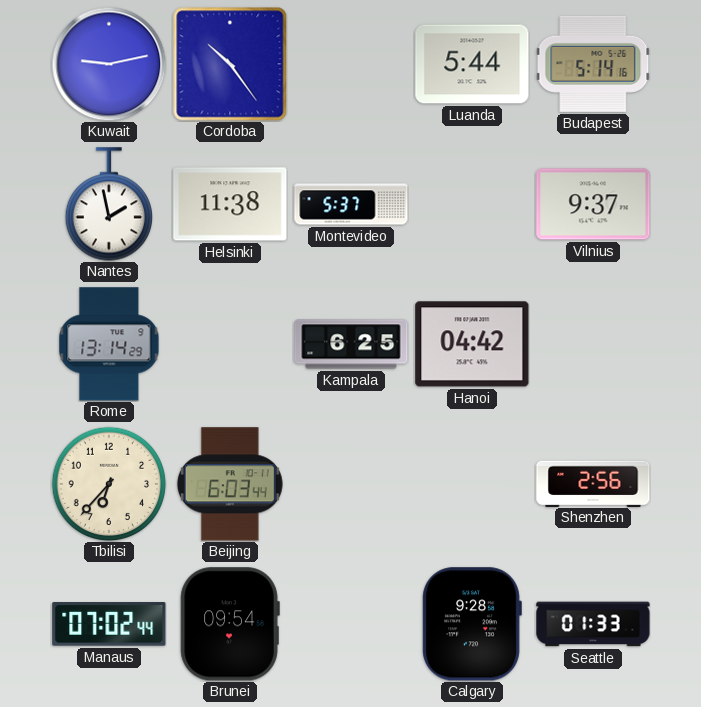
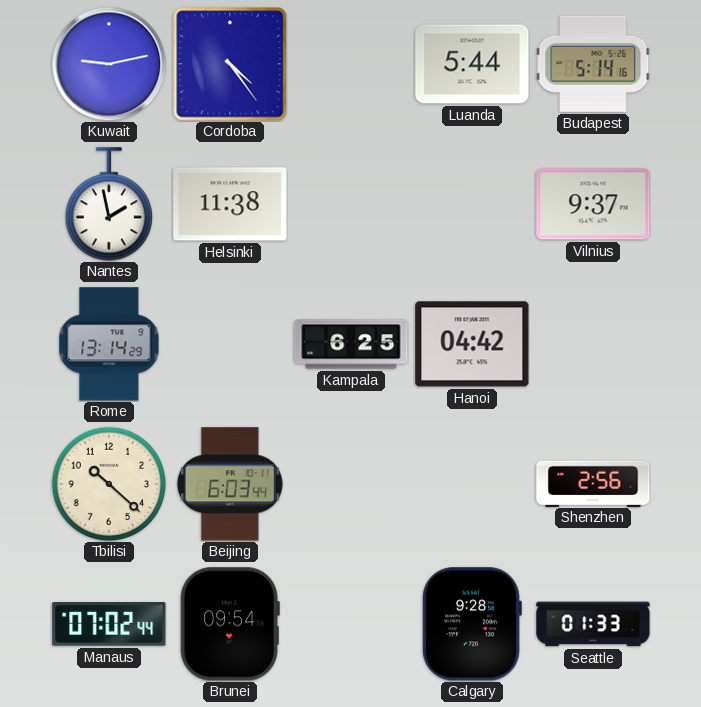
Cordoba: 10:24 -> 4:24
Montevideo: 5:37 -> none
Tbilisi: 6:37 -> 10:22
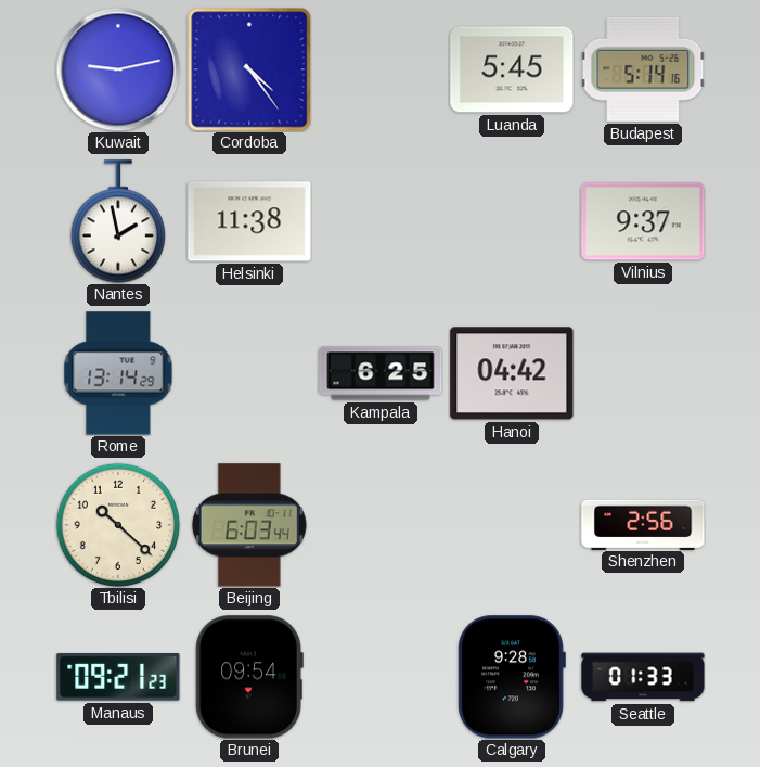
Luanda: 5:44 -> 5:45
Manaus: 07:02 -> 09:21
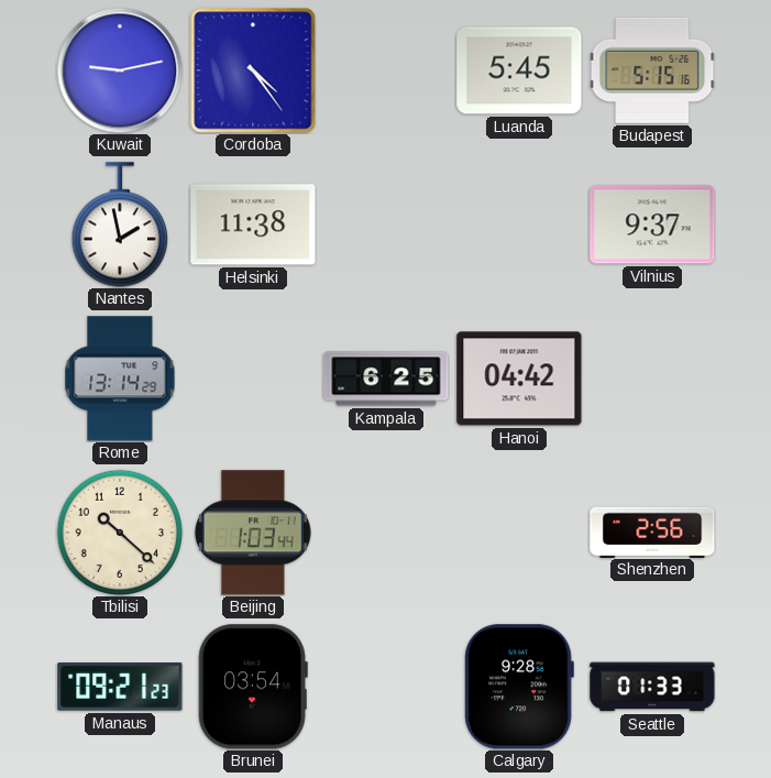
Budapest: 5:14 -> 5:15
Beijing: 6:03 -> 1:03
Brunei: 09:54 -> 03:54
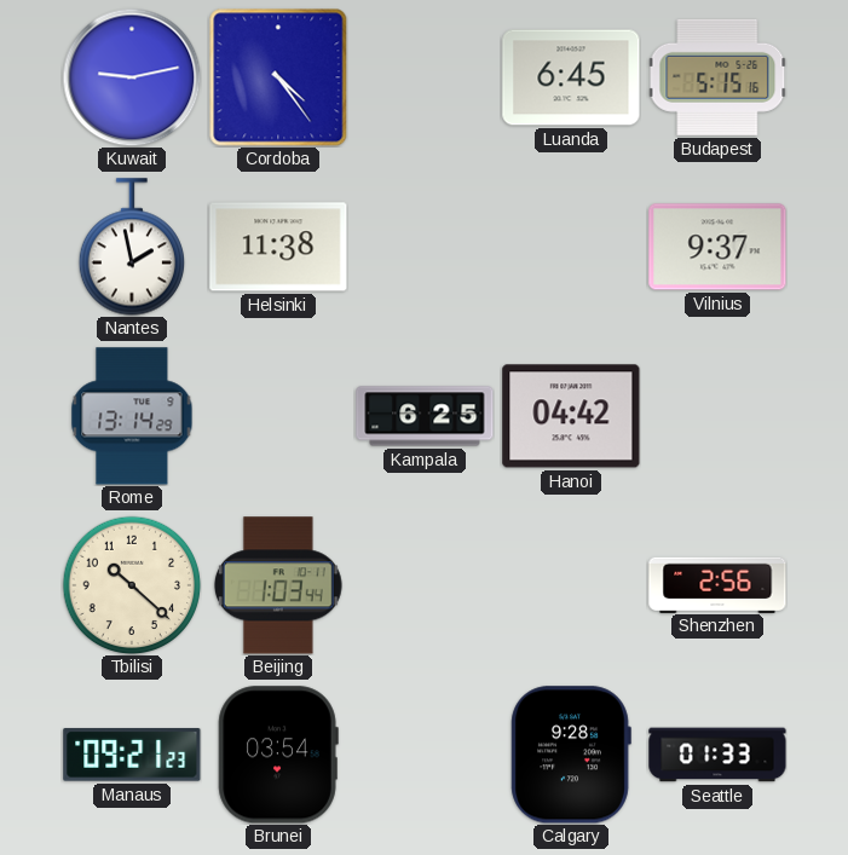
Luanda: 5:45 -> 6:45
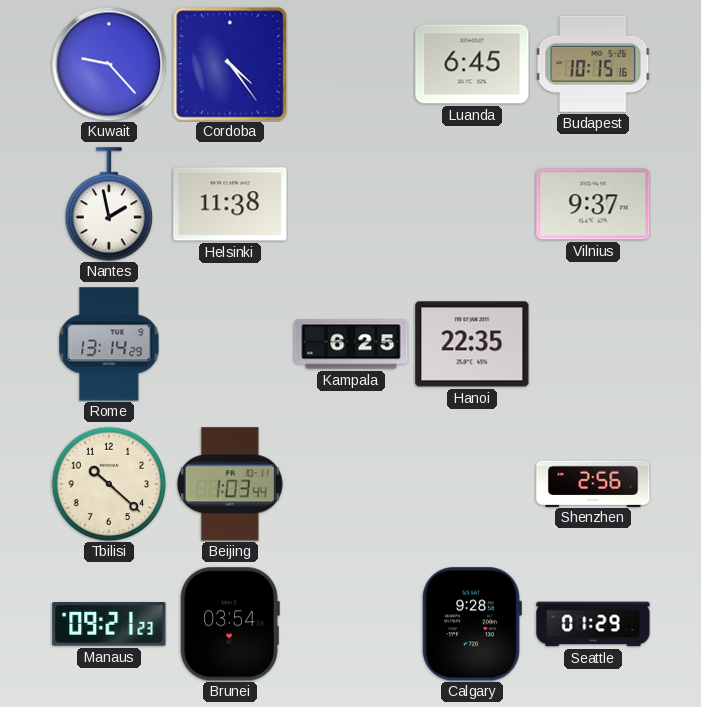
Kuwait: 9:13 -> 9:23
Budapest: 5:15 -> 10:15
Hanoi: 04:42 -> 22:35
Seattle: 01:33 -> 01:29
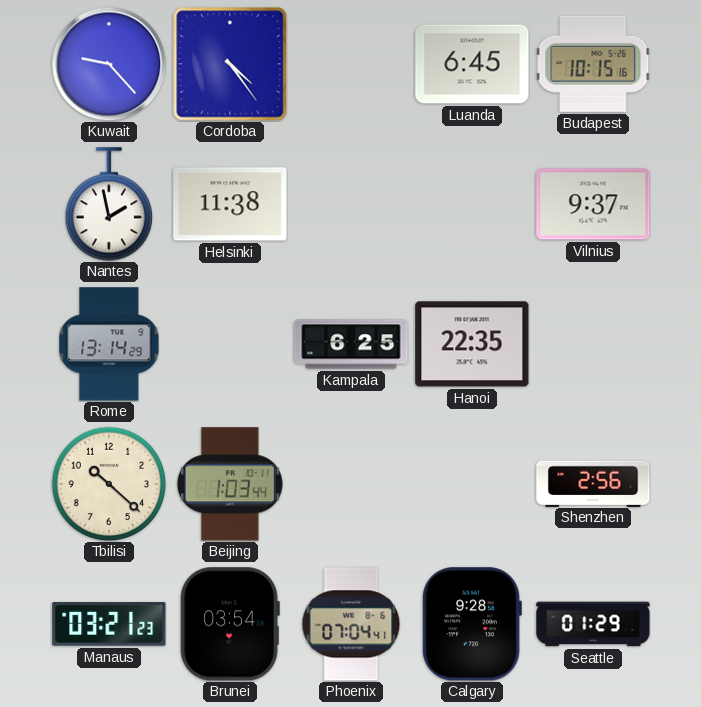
Manaus: 09:21 -> 03:21
Phoenix: none -> 07:04
